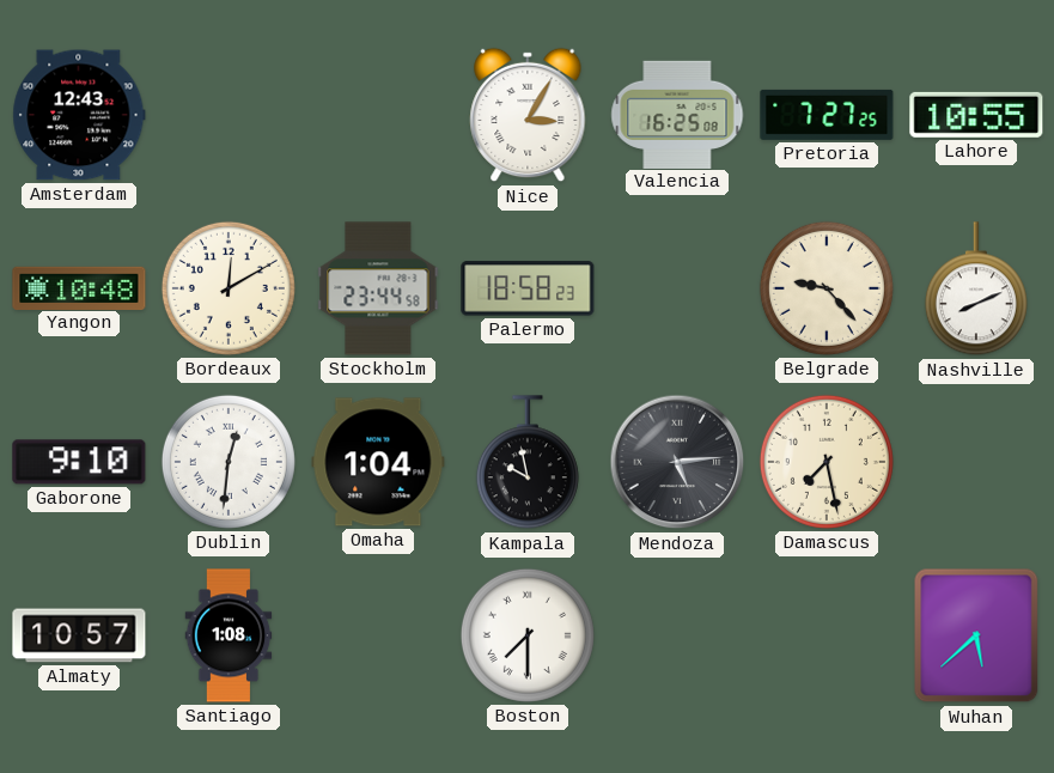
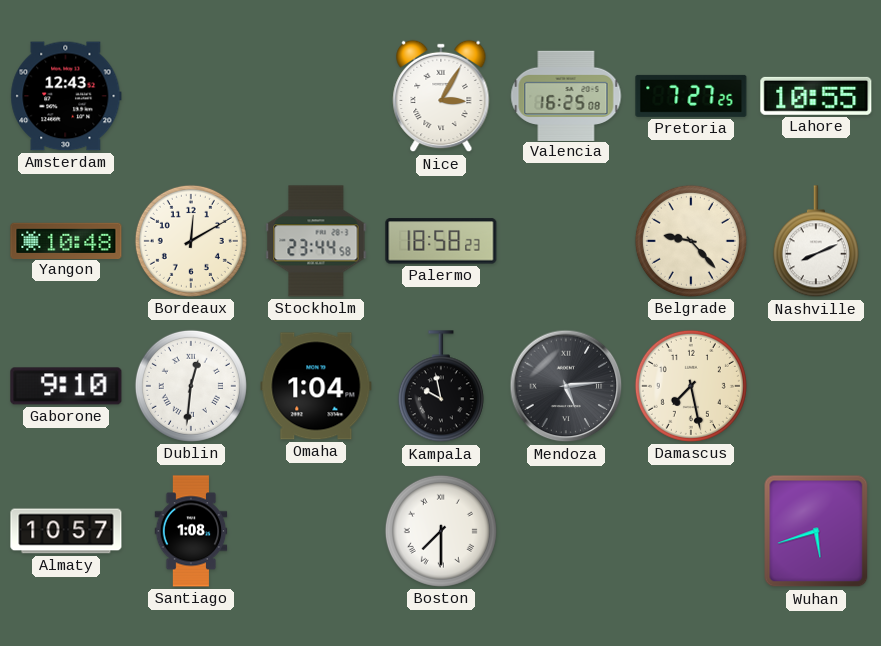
Wuhan: 5:38 -> 5:42
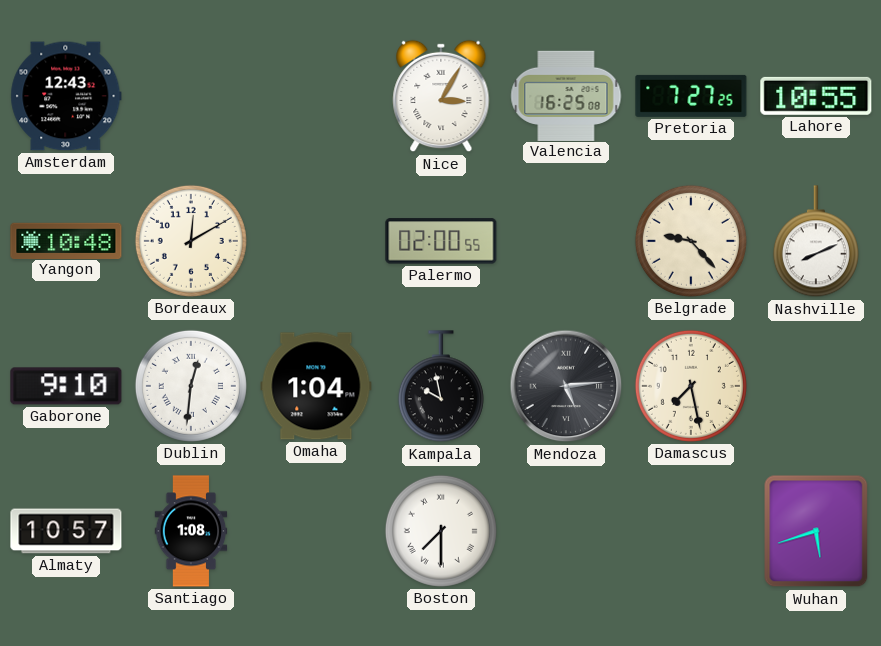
Stockholm: 23:44 -> none
Palermo: 18:58 -> 02:00
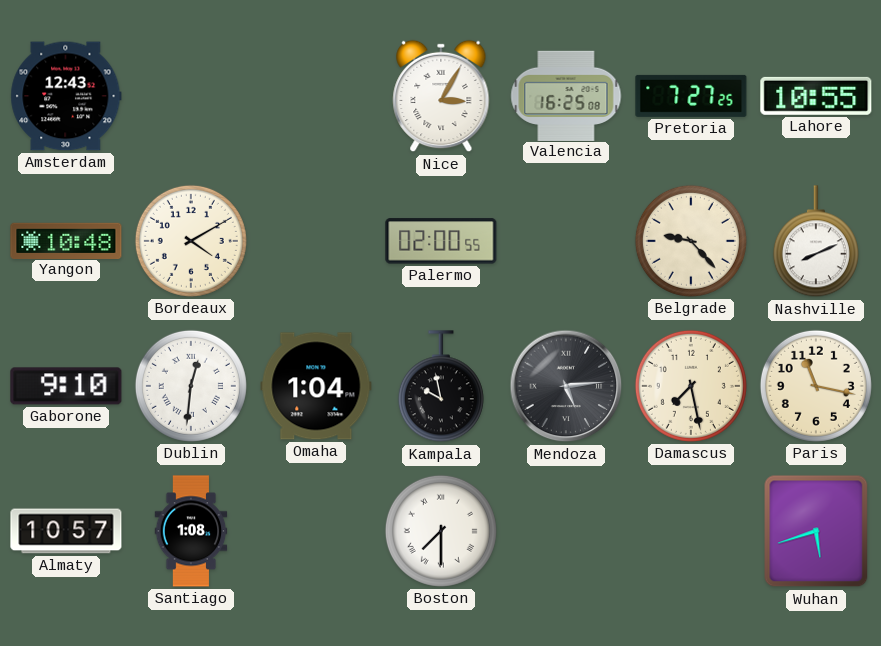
Bordeaux: 12:10 -> 4:10
Paris: none -> 11:17
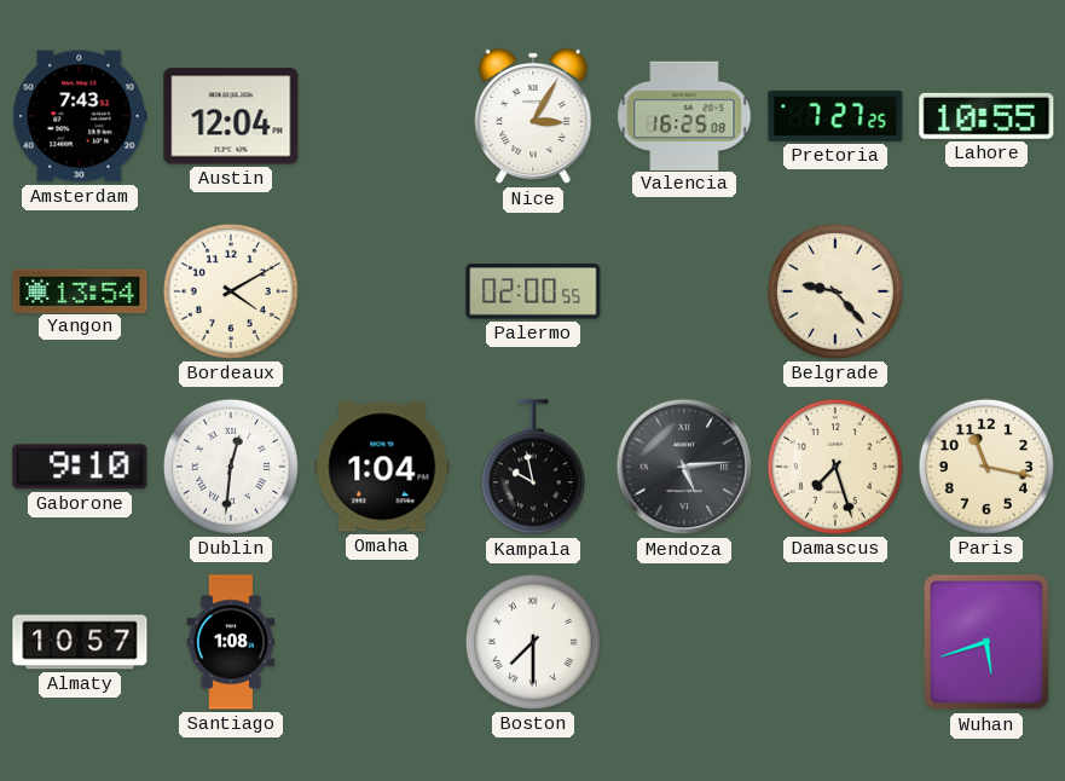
Amsterdam: 12:43 -> 7:43
Austin: none -> 12:04
Yangon: 10:48 -> 13:54
Nashville: 8:11 -> none
Damascus: 7:28 -> 7:27
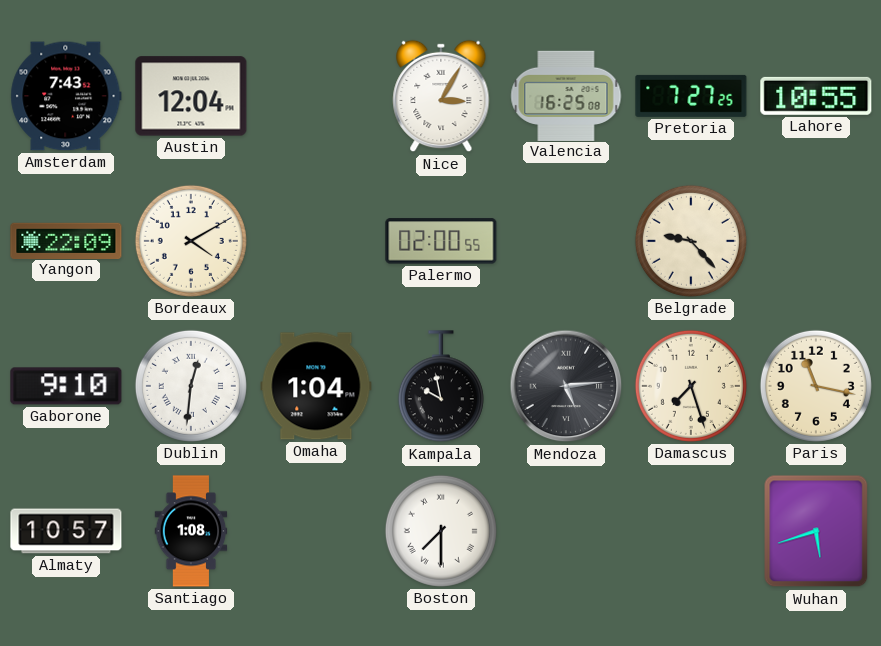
Yangon: 13:54 -> 22:09
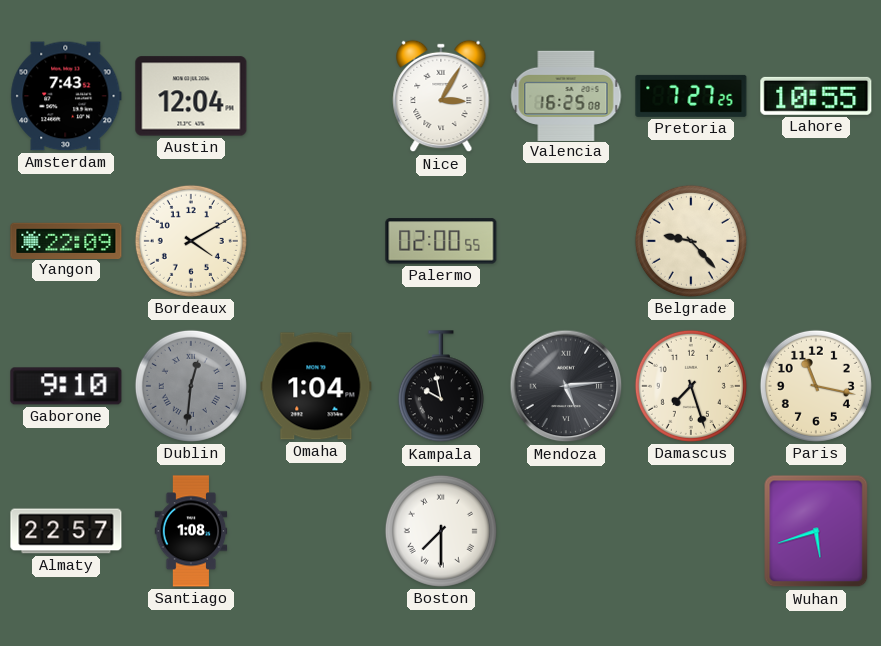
Dublin dial: white -> grey
Almaty: 10:57 -> 22:57
